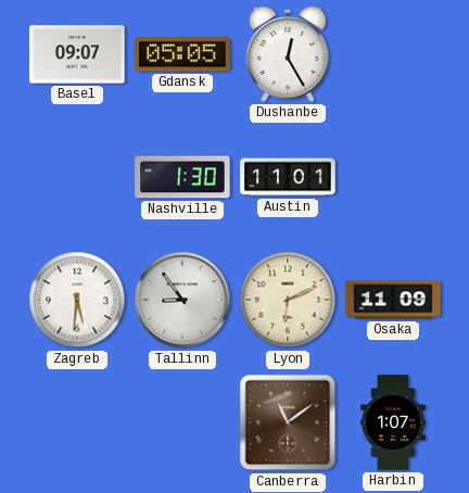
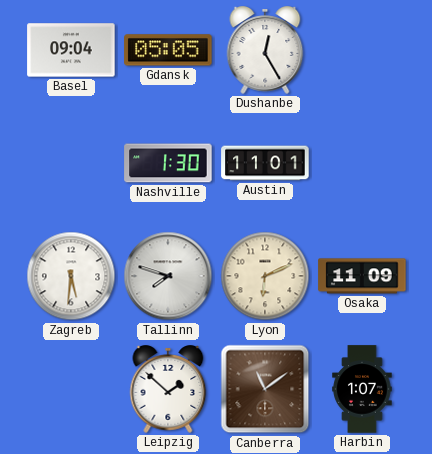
Basel: 09:07 -> 09:04
Tallinn: 8:54 -> 7:48
Leipzig: none -> 1:52
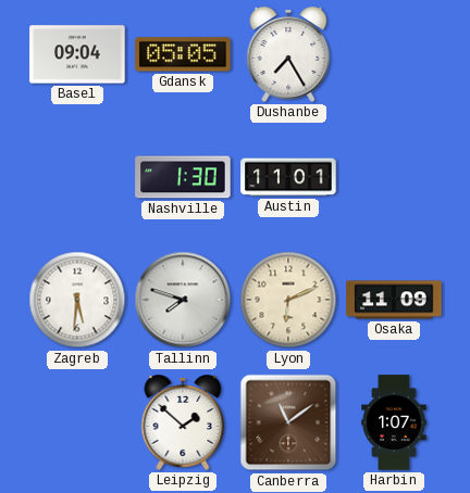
Dushanbe: 12:25 -> 7:25
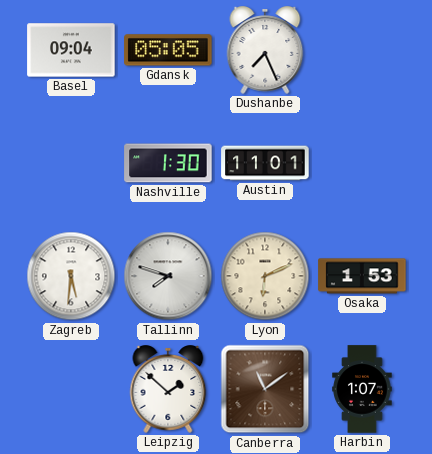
Dushanbe: 7:25 -> 7:26
Osaka: 11:09 -> 1:53
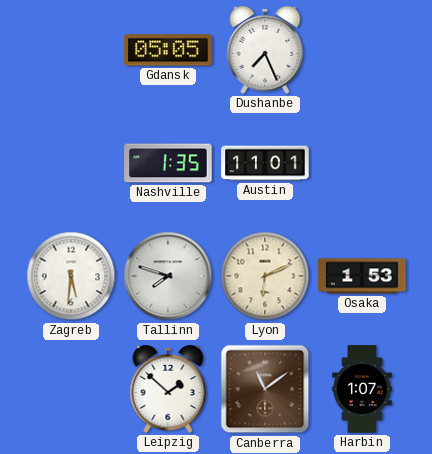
Basel: 09:04 -> none
Nashville: 1:30 -> 1:35
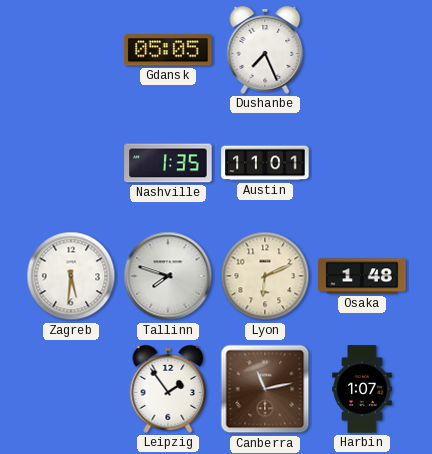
Osaka: 1:53 -> 1:48
Leipzig: 1:52 -> 1:54
Canberra: 11:09 -> 11:13
